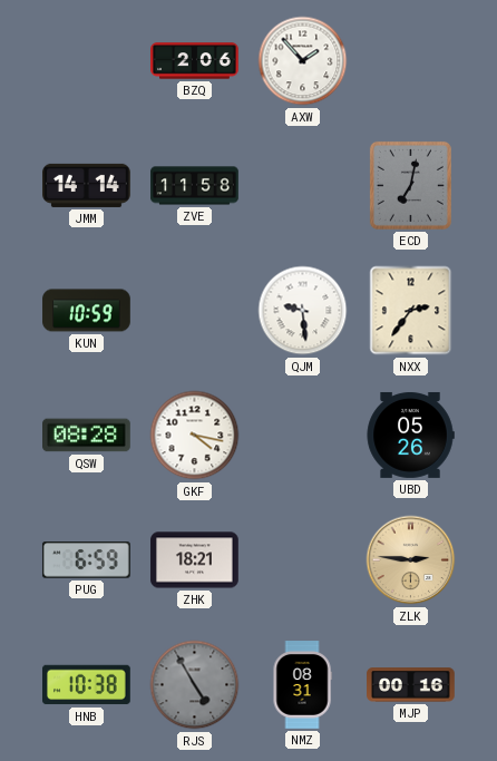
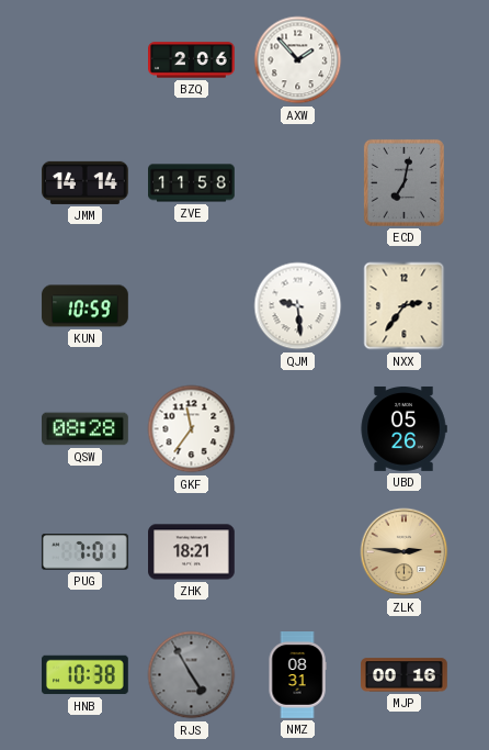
GKF: 4:17 -> 11:36
PUG: 6:59 -> 7:01
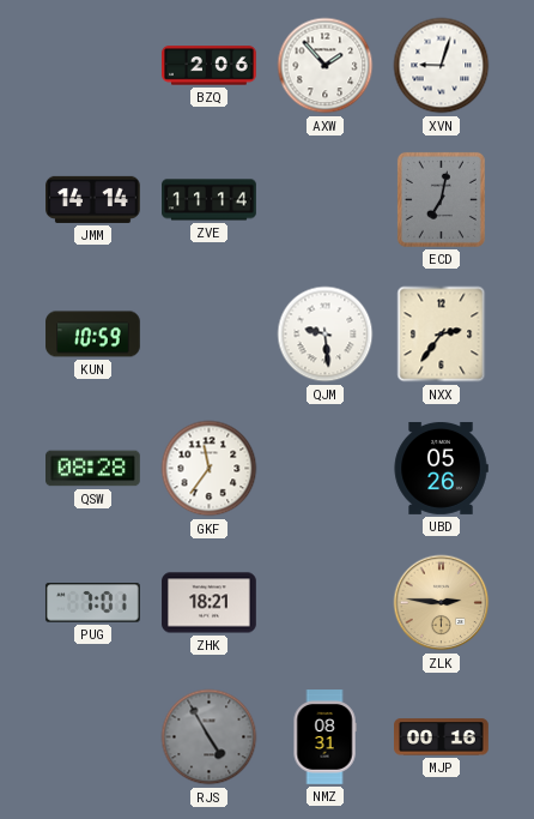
XVN: none -> 9:03
ZVE: 11:58 -> 11:14
HNB: 10:38 -> none
